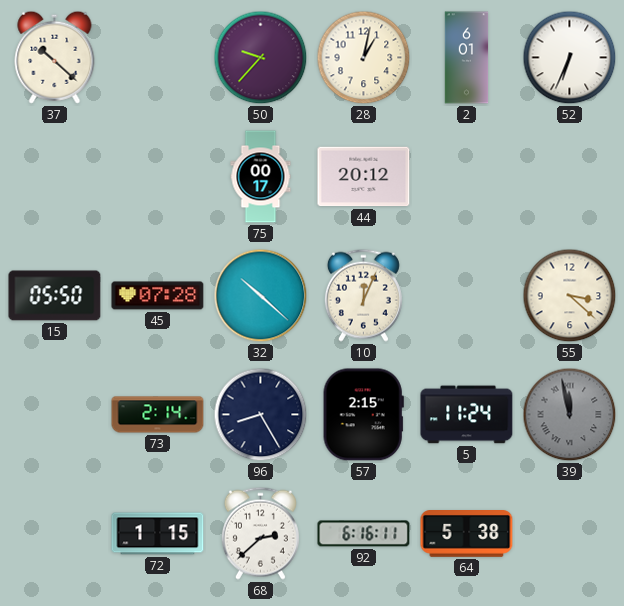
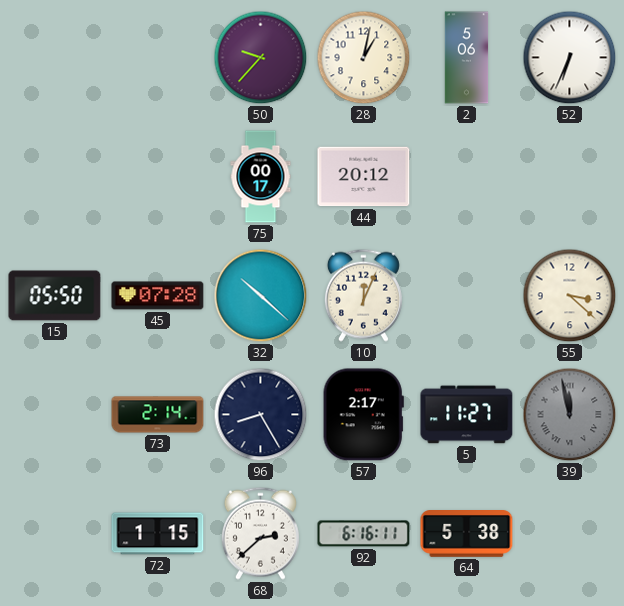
37: 10:22 -> none
2: 6:01 -> 5:06
57: 2:15 -> 2:17
5: 11:24 -> 11:27
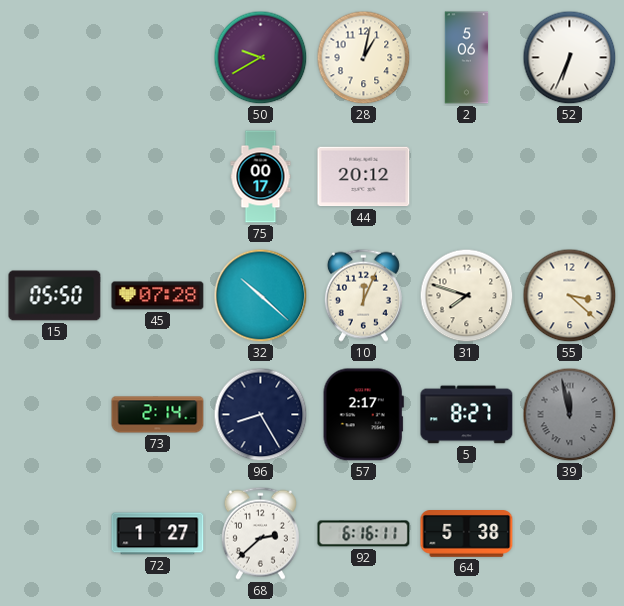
50: 9:37 -> 9:40
31: none -> 7:48
5: 11:27 -> 8:27
72: 1:15 -> 1:27
